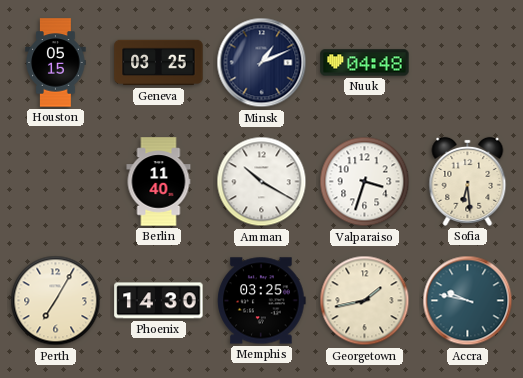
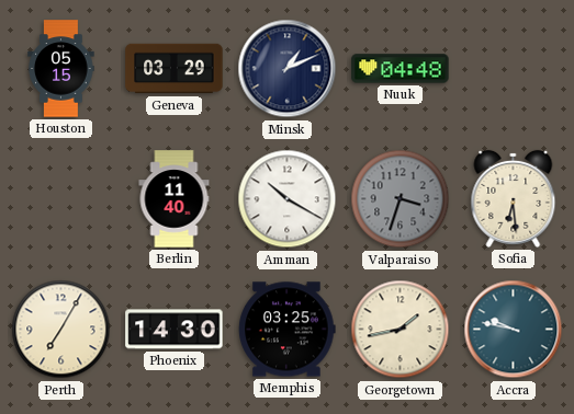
Geneva: 03:25 -> 03:29
Valparaiso dial: white -> grey
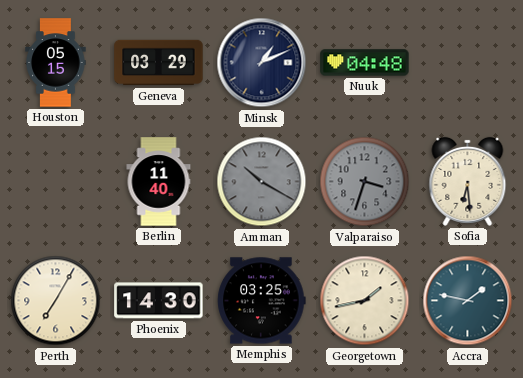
Amman dial: white -> grey
Accra: 9:47 -> 1:47
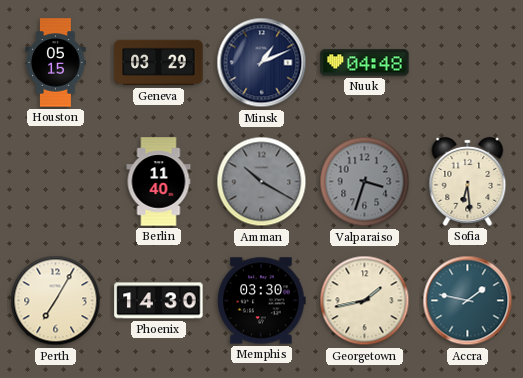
Memphis: 03:25 -> 03:30
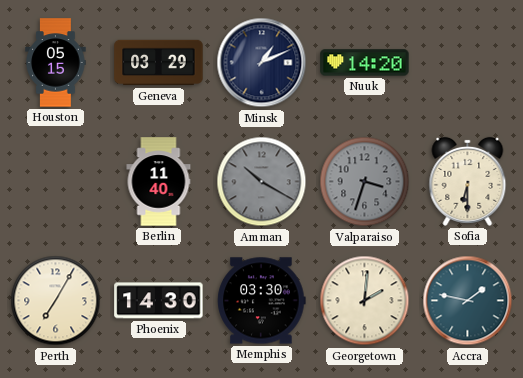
Nuuk: 04:48 -> 14:20
Sofia: 6:29 -> 6:30
Georgetown: 1:43 -> 2:01
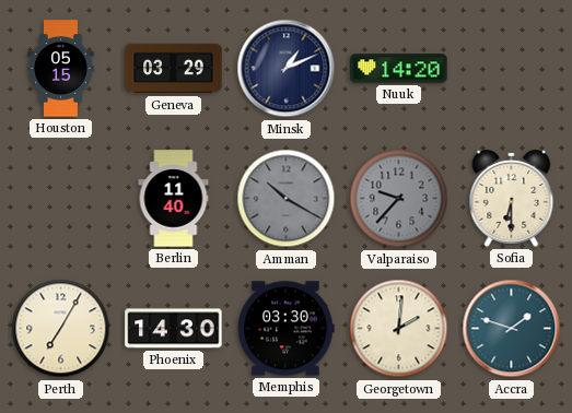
Valparaiso: 3:33 -> 9:37
Accra: 1:47 -> 1:48
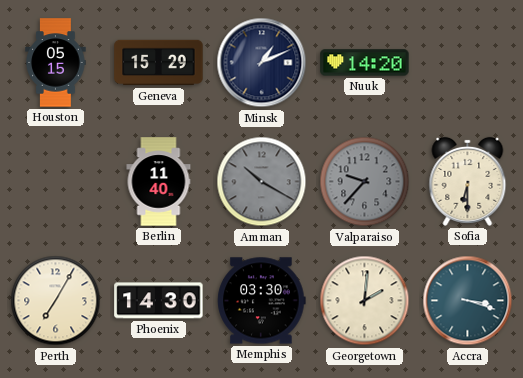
Geneva: 03:29 -> 15:29
Accra: 1:48 -> 3:18
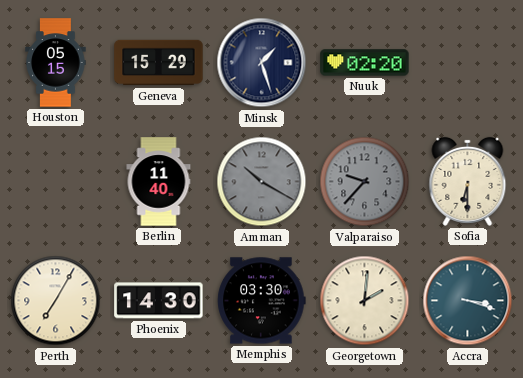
Minsk: 1:11 -> 1:27
Nuuk: 14:20 -> 02:20
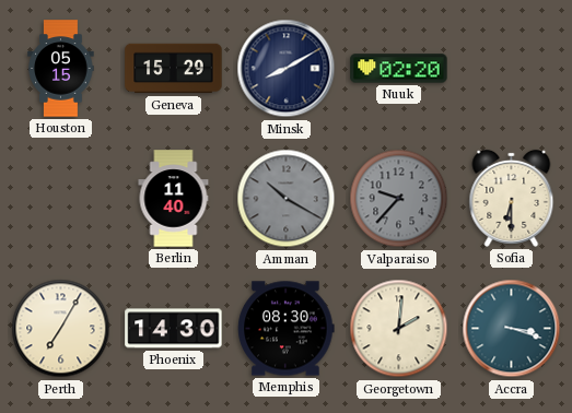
Minsk: 1:27 -> 8:10
Memphis: 03:30 -> 08:30
